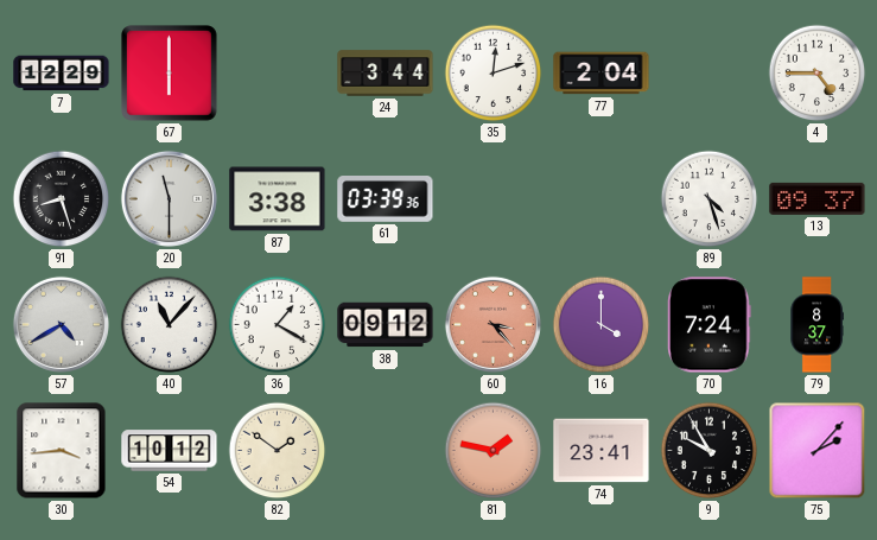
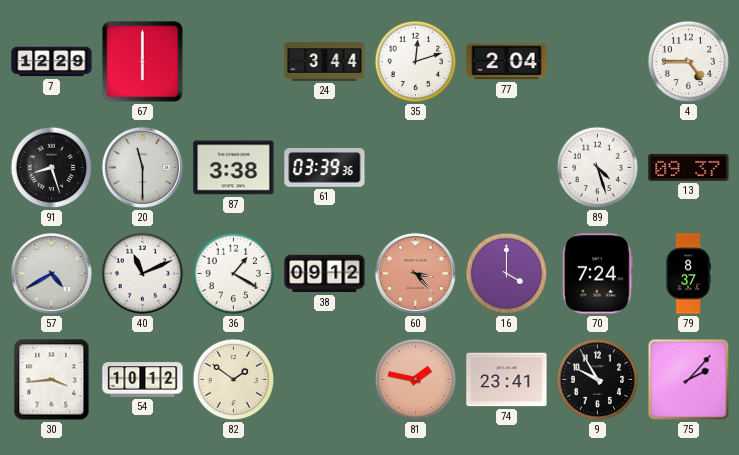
40: 11:07 -> 11:11
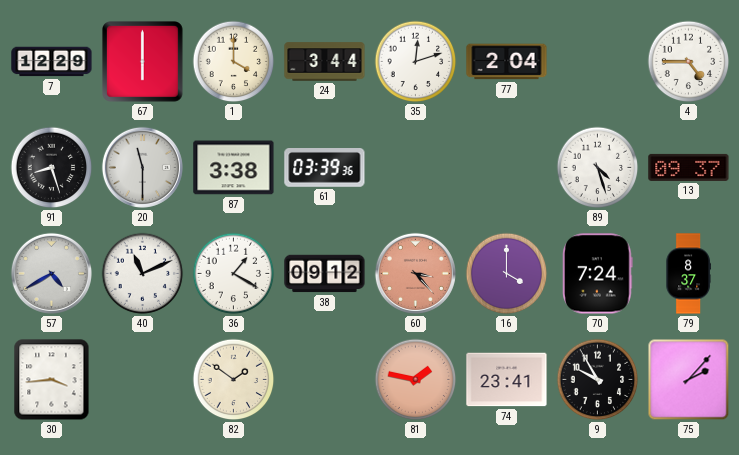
1: none -> 4:00
54: 10:12 -> none
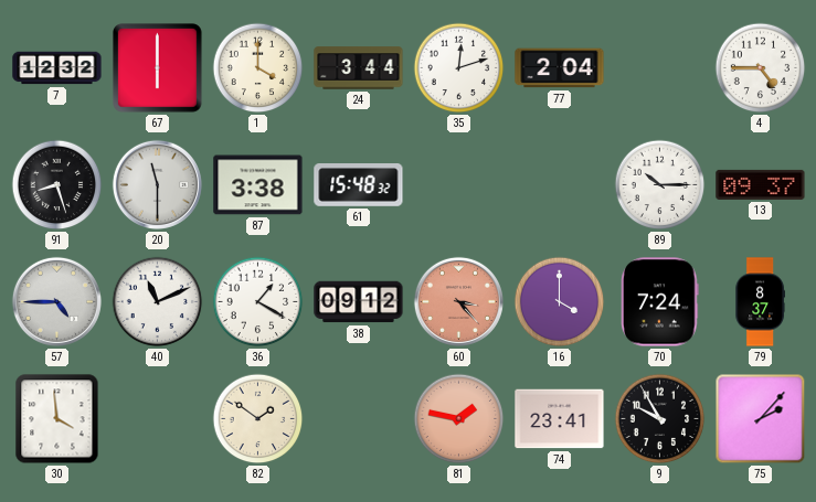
7: 12:29 -> 12:32
61: 03:39 -> 15:48
89: 4:27 -> 10:15
57: 4:40 -> 4:45
30: 3:44 -> 3:59
